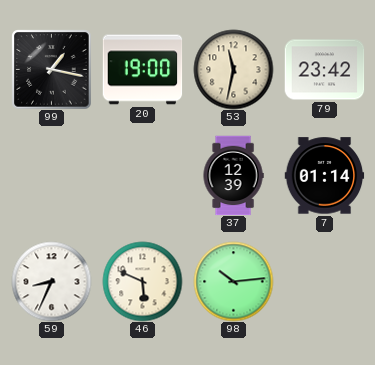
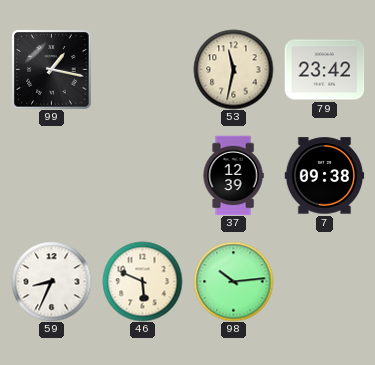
20: 19:00 -> none
7: 01:14 -> 09:38
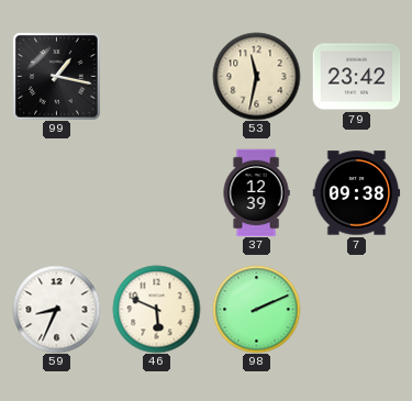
98: 10:14 -> 2:11
